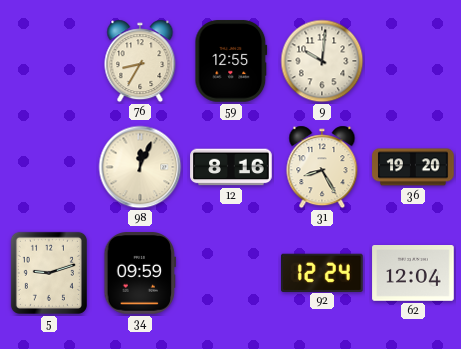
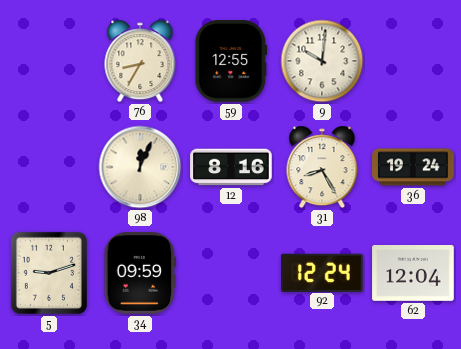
36: 19:20 -> 19:24
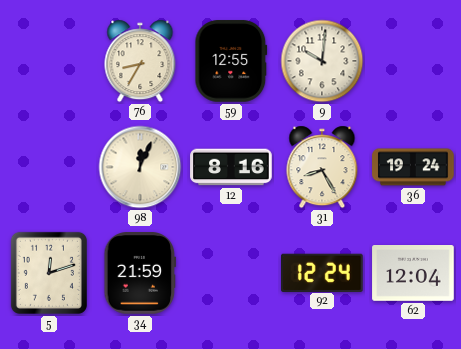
5: 9:12 -> 12:12
34: 09:59 -> 21:59
